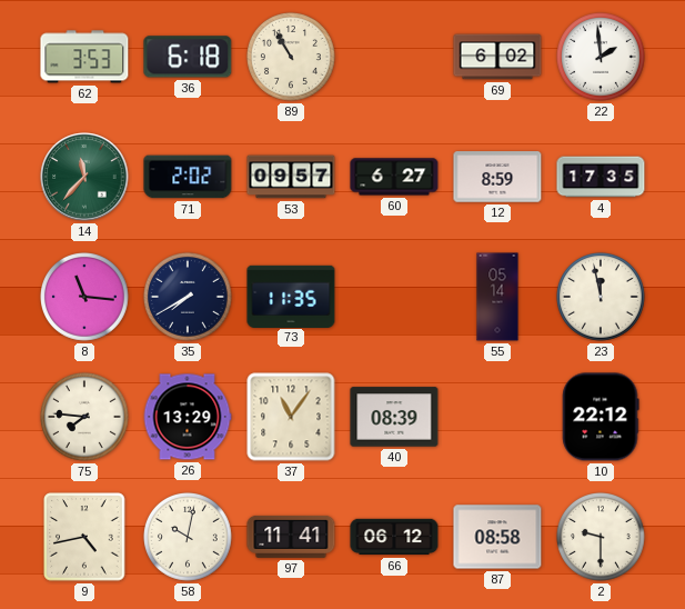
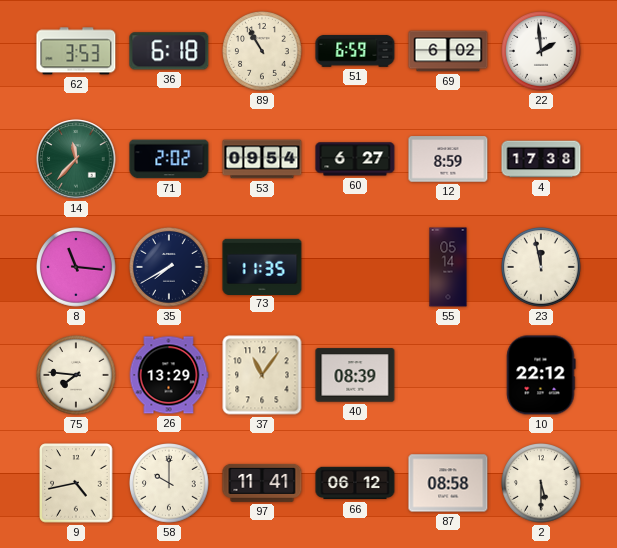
51: none -> 6:59
53: 09:57 -> 09:54
4: 17:35 -> 17:38
58: 10:02 -> 10:00
2: 9:30 -> 5:30
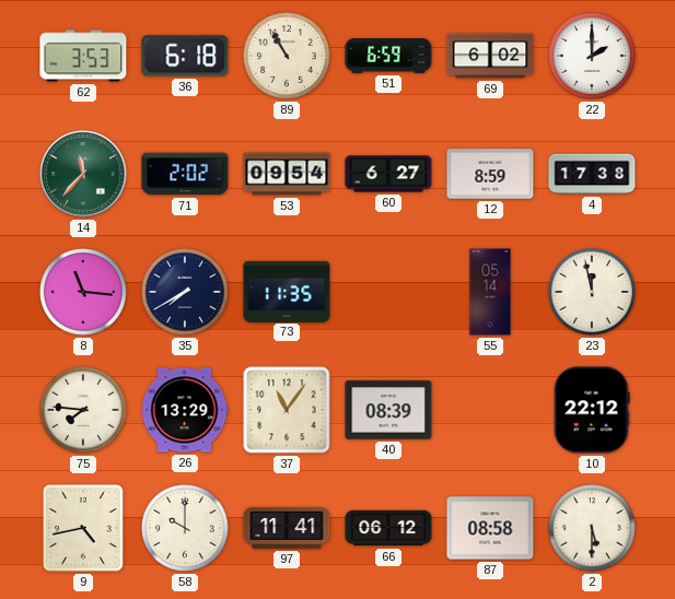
22: 1:59 -> 2:00
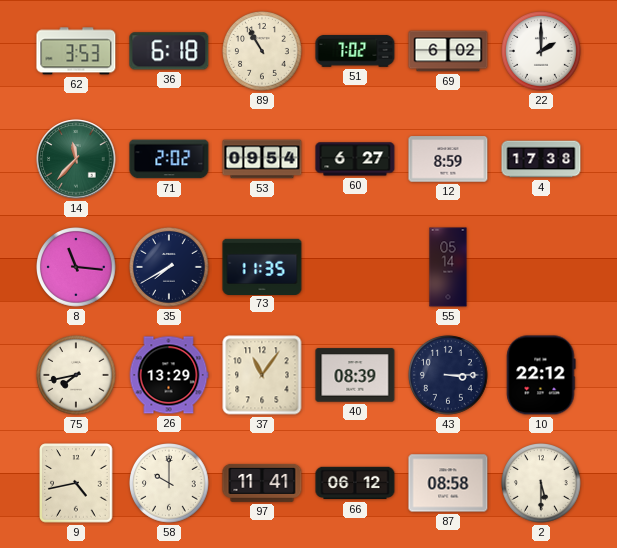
51: 6:59 -> 7:02
23: 11:58 -> none
75: 7:46 -> 7:43
43: none -> 3:15
